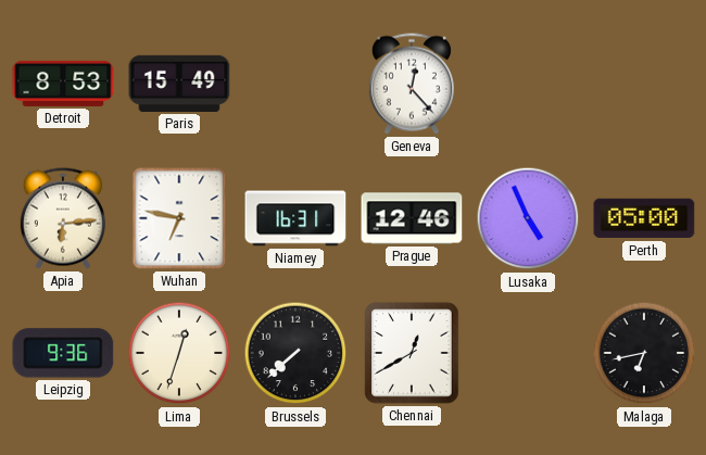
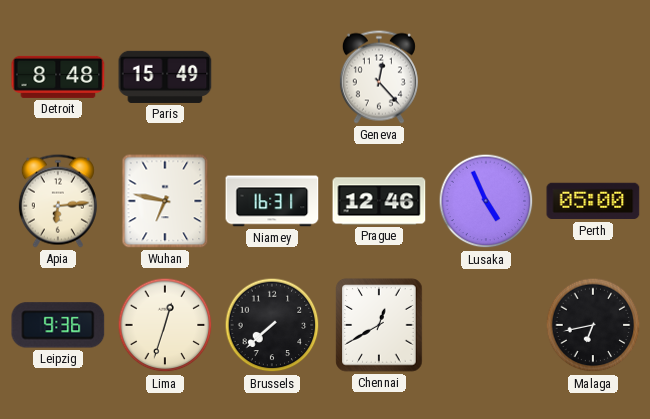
Detroit: 8:53 -> 8:48
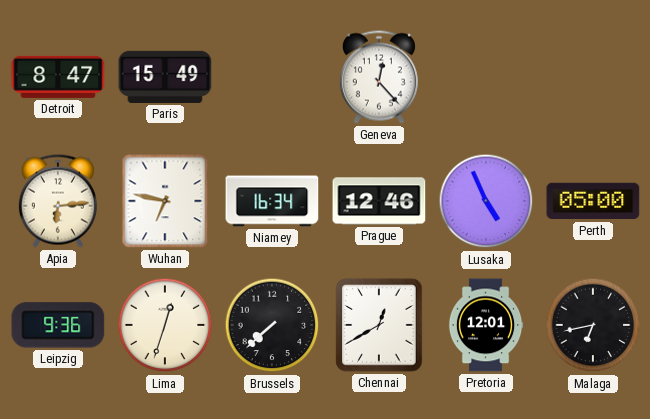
Detroit: 8:48 -> 8:47
Niamey: 16:31 -> 16:34
Pretoria: none -> 12:01
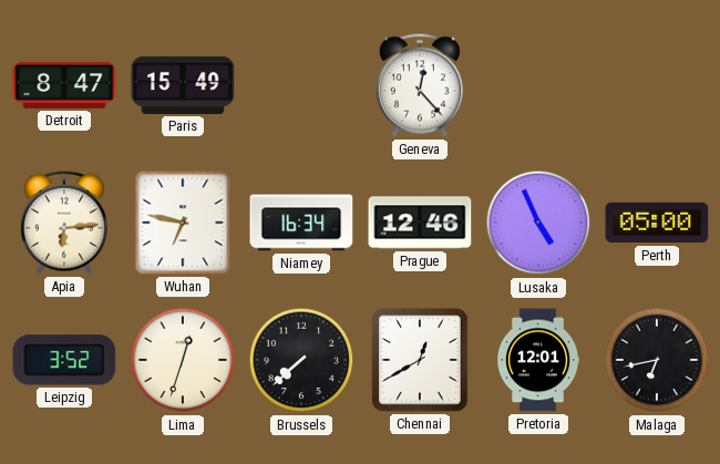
Leipzig: 9:36 -> 3:52
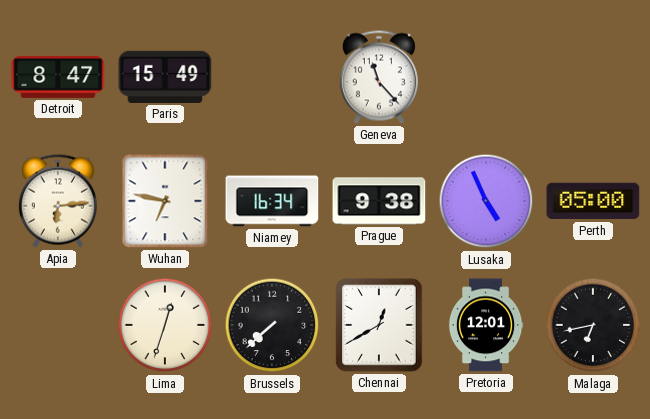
Geneva: 12:23 -> 11:23
Prague: 12:46 -> 9:38
Leipzig: 3:52 -> none
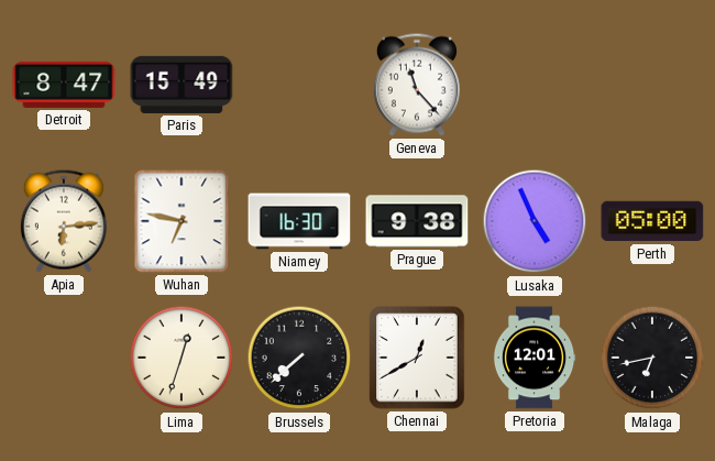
Niamey: 16:34 -> 16:30
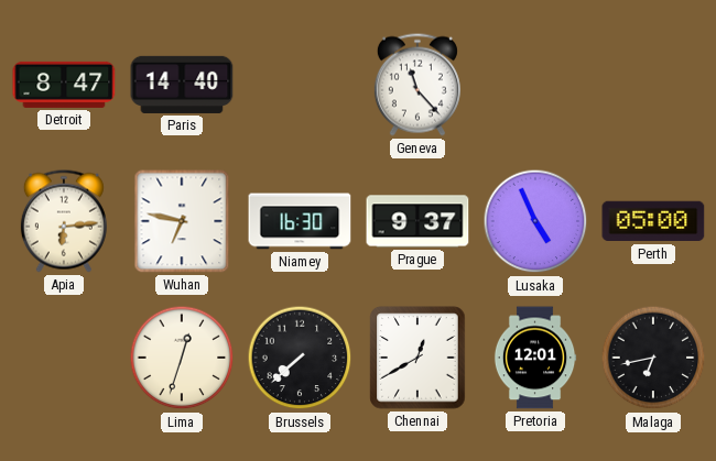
Paris: 15:49 -> 14:40
Prague: 9:38 -> 9:37
